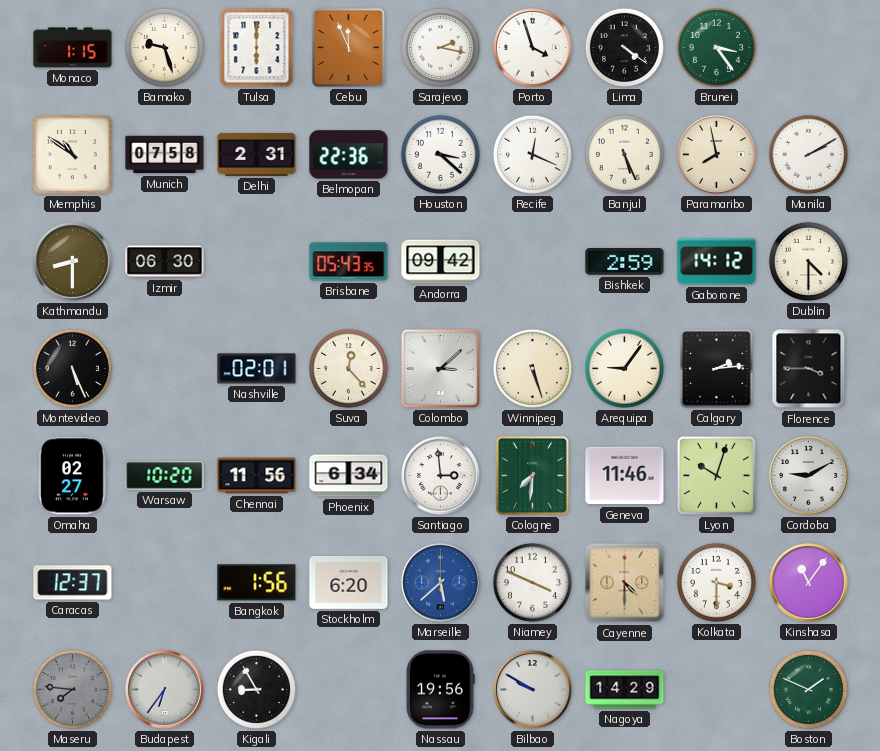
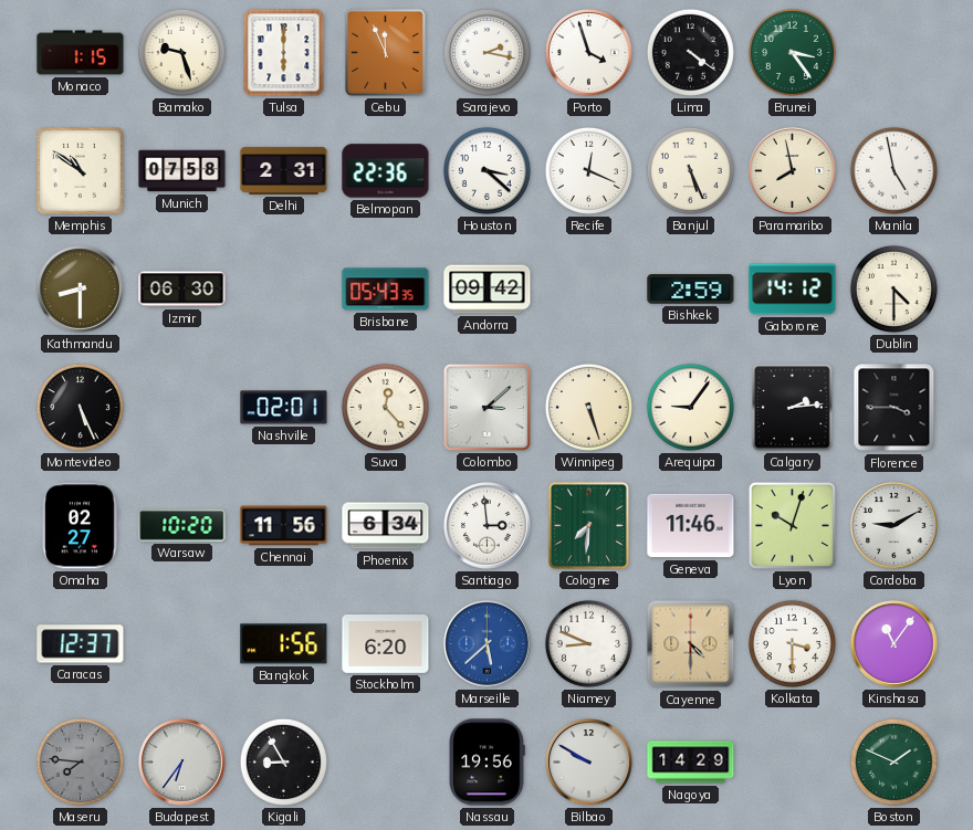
Manila: 2:10 -> 4:58
Niamey: 3:49 -> 8:49
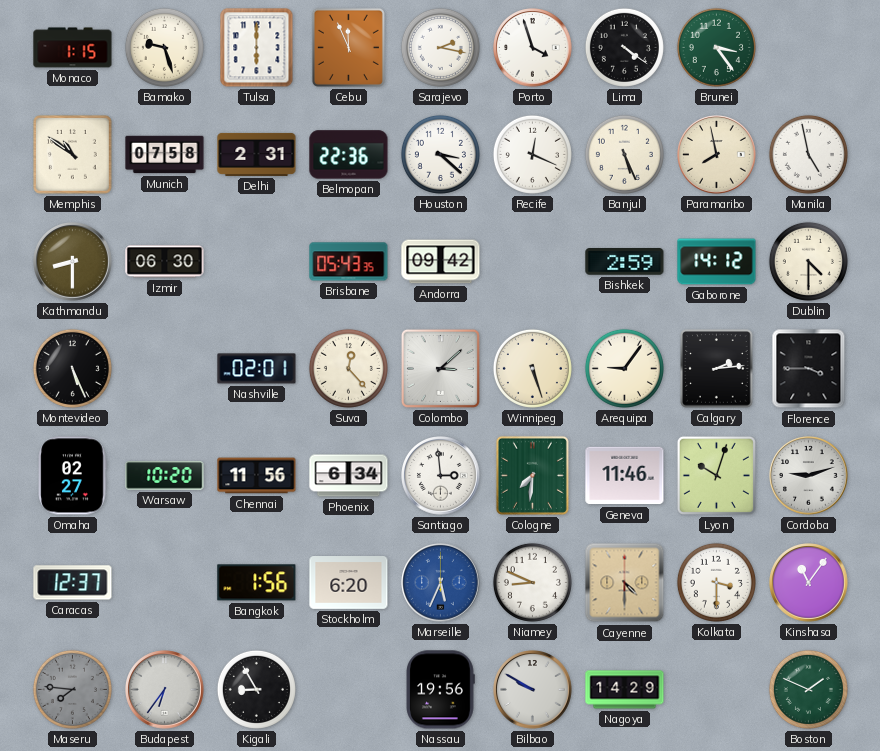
Cordoba: 9:10 -> 9:12
Marseille: 5:38 -> 5:34
